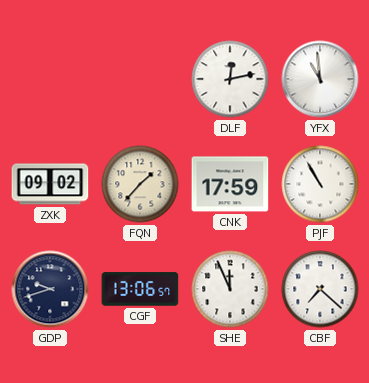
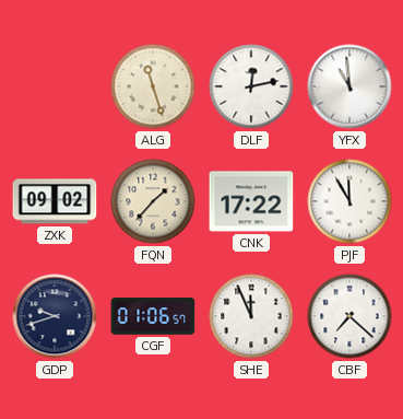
ALG: none -> 11:27
CNK: 17:59 -> 17:22
PJF: 10:55 -> 11:55
CGF: 13:06 -> 01:06
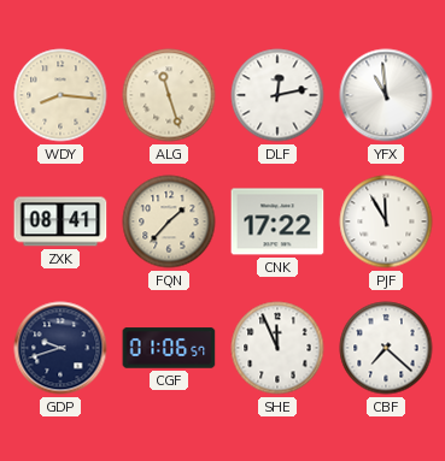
WDY: none -> 8:16
ZXK: 09:02 -> 08:41
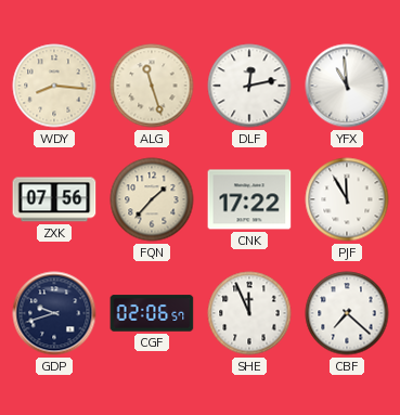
ZXK: 08:41 -> 07:56
CGF: 01:06 -> 02:06
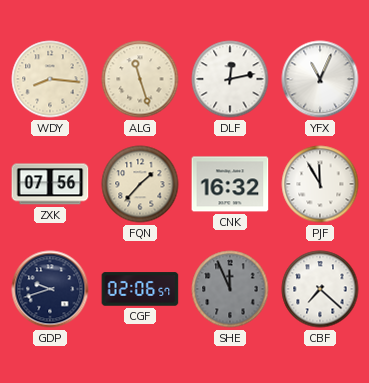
YFX: 10:59 -> 11:04
CNK: 17:22 -> 16:32
SHE dial: white -> grey
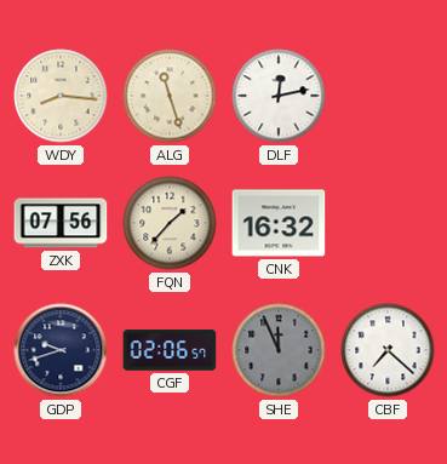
YFX: 11:04 -> none
PJF: 11:55 -> none
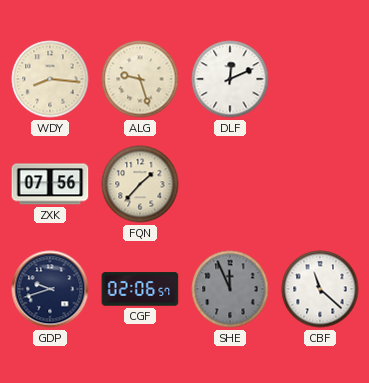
ALG: 11:27 -> 9:27
DLF: 12:13 -> 12:11
CNK: 16:32 -> none
CBF: 7:22 -> 11:22
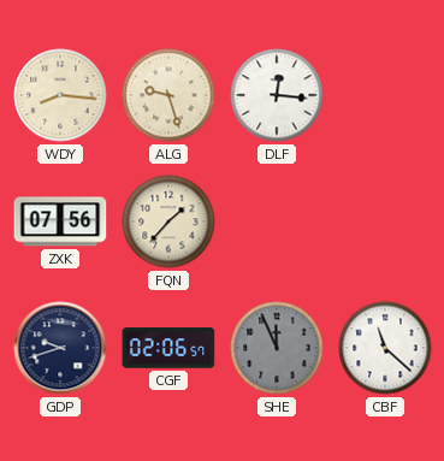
DLF: 12:11 -> 12:16
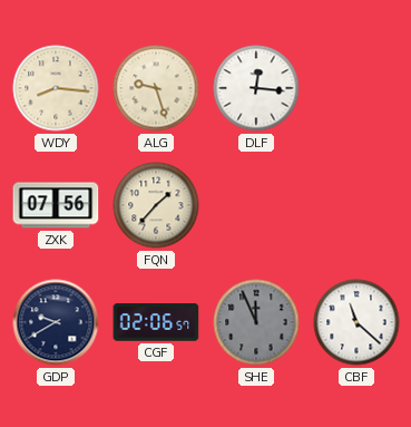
GDP: 9:42 -> 9:40
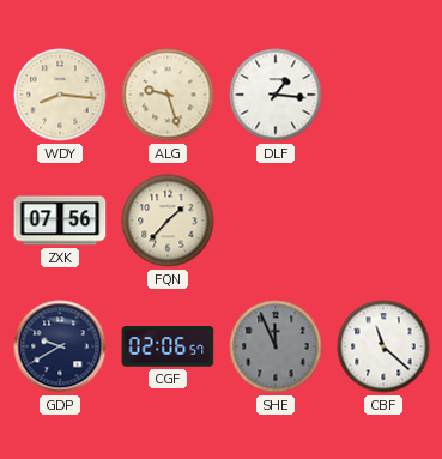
DLF: 12:16 -> 1:16
